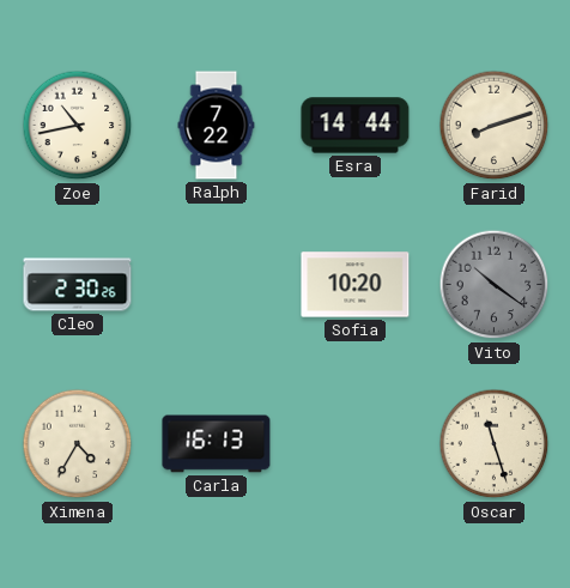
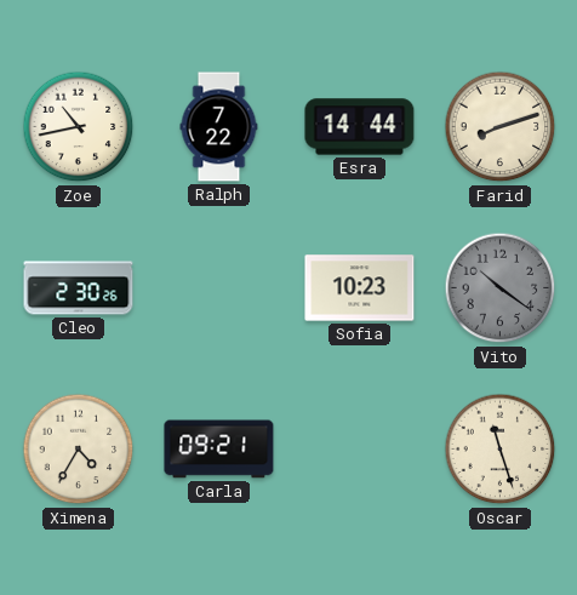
Sofia: 10:20 -> 10:23
Carla: 16:13 -> 09:21
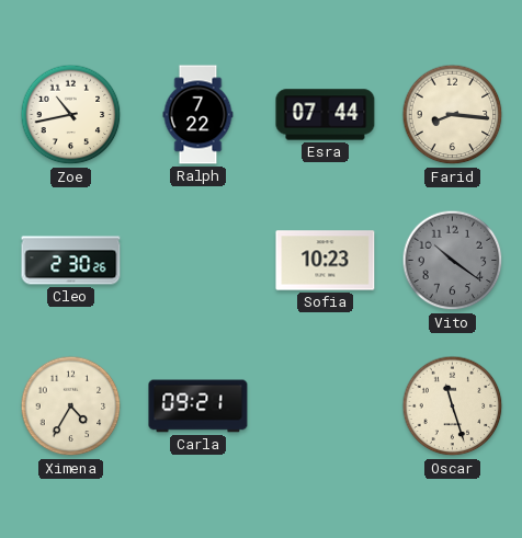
Esra: 14:44 -> 07:44
Farid: 8:12 -> 8:16
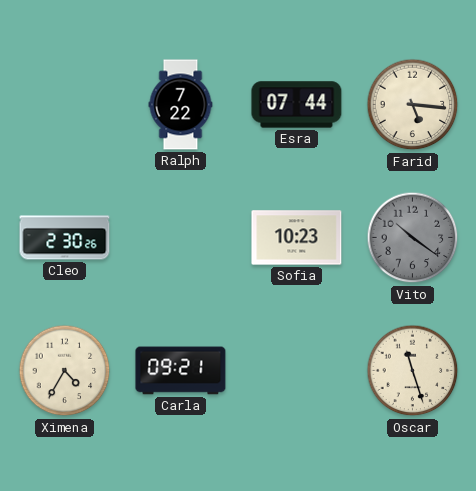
Zoe: 10:43 -> none
Farid: 8:16 -> 5:16
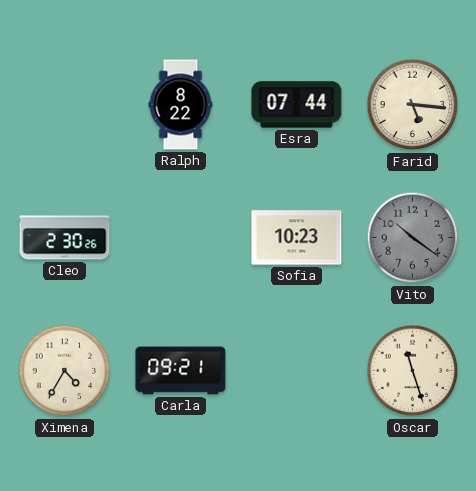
Ralph: 7:22 -> 8:22
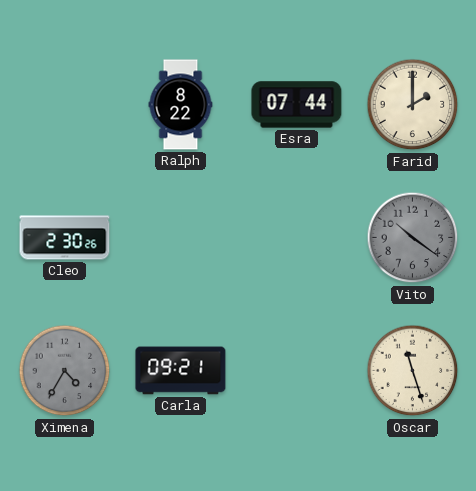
Farid: 5:16 -> 2:00
Sofia: 10:23 -> none
Ximena dial: cream -> grey
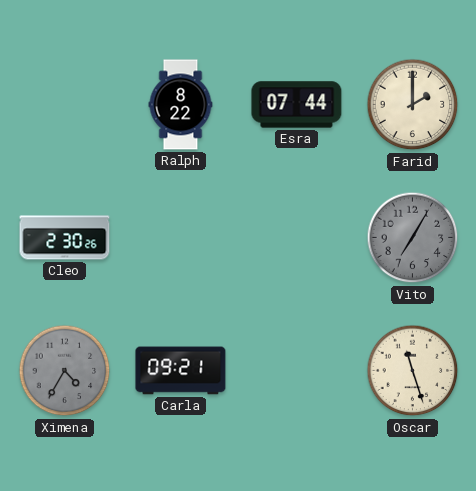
Vito: 10:21 -> 7:05
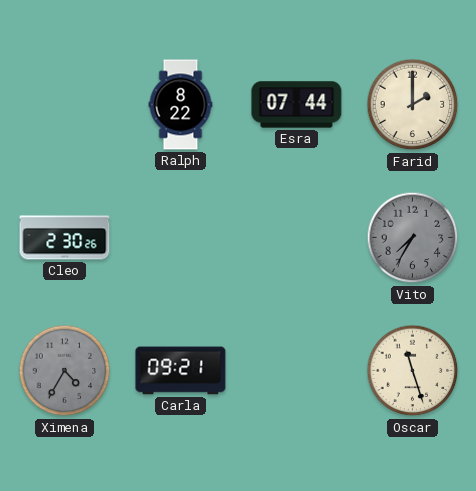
Vito: 7:05 -> 7:35
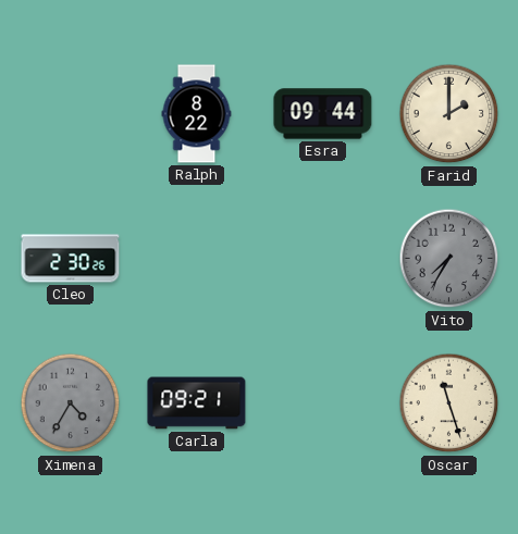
Esra: 07:44 -> 09:44
